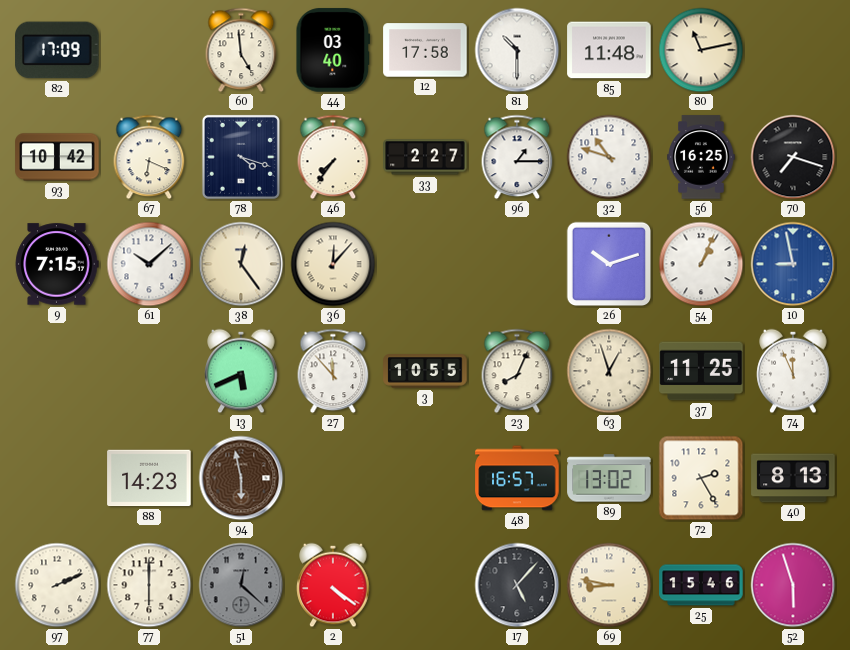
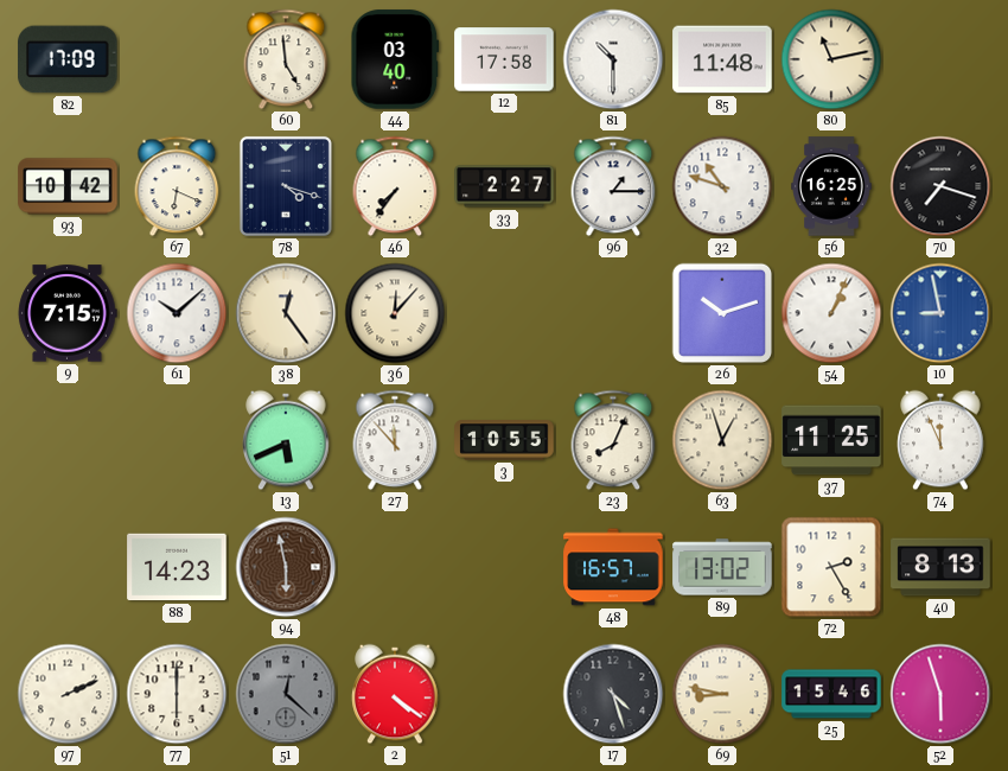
17: 5:07 -> 4:27
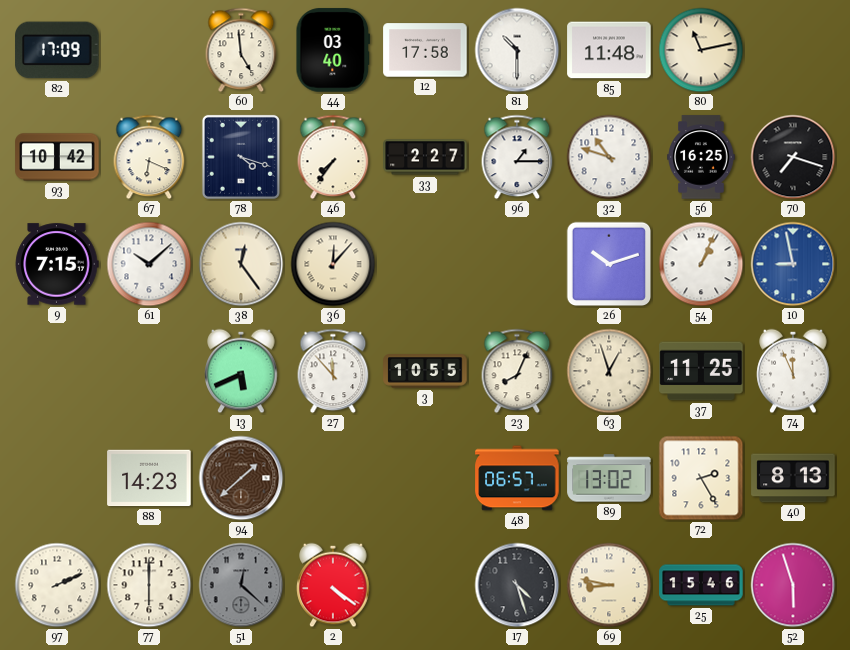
94: 5:58 -> 1:38
48: 16:57 -> 06:57
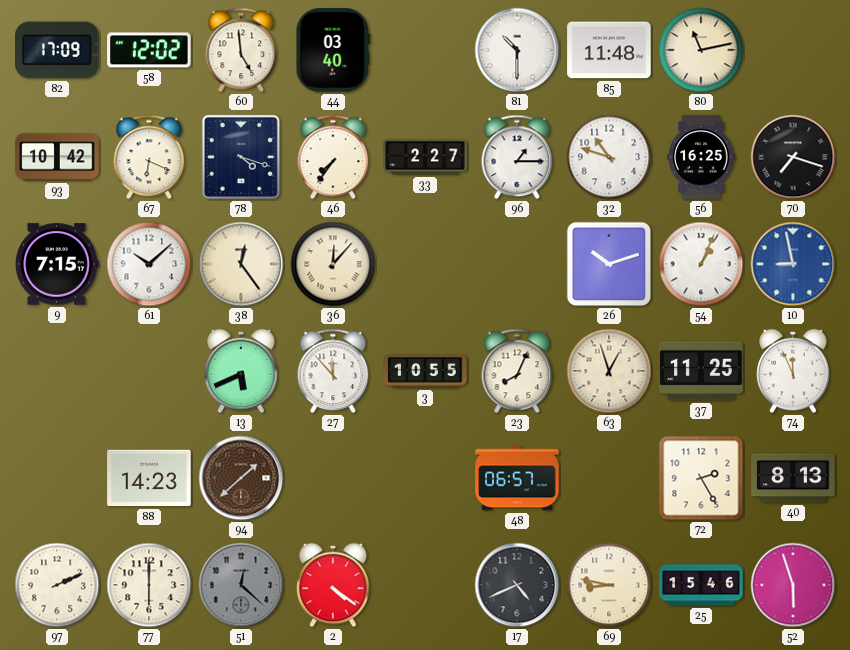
58: none -> 12:02
12: 17:58 -> none
89: 13:02 -> none
17: 4:27 -> 4:41
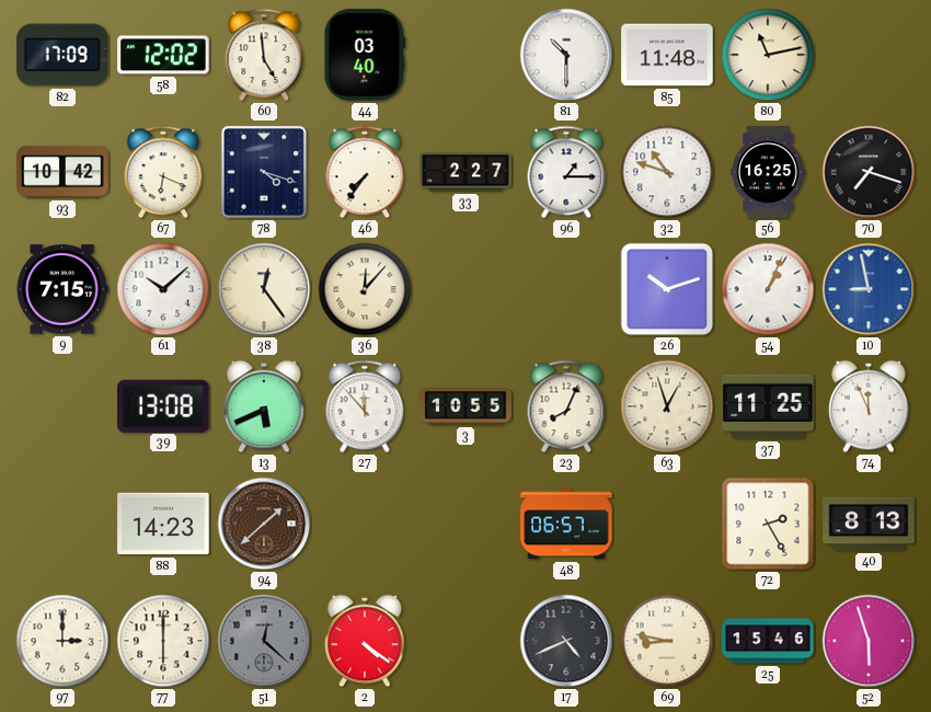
39: none -> 13:08
97: 2:11 -> 3:00
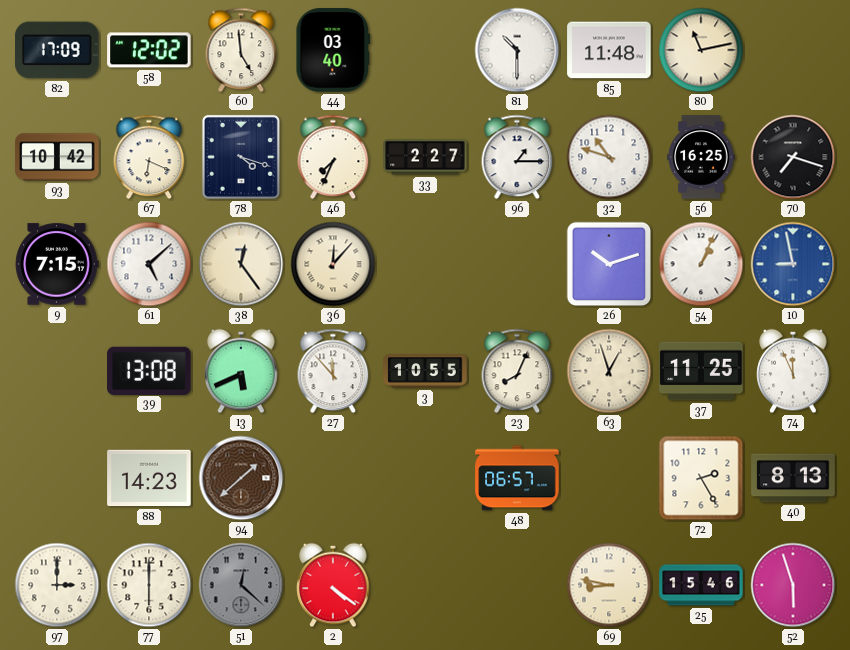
46: 7:36 -> 7:34
61: 10:08 -> 5:08
17: 4:41 -> none
